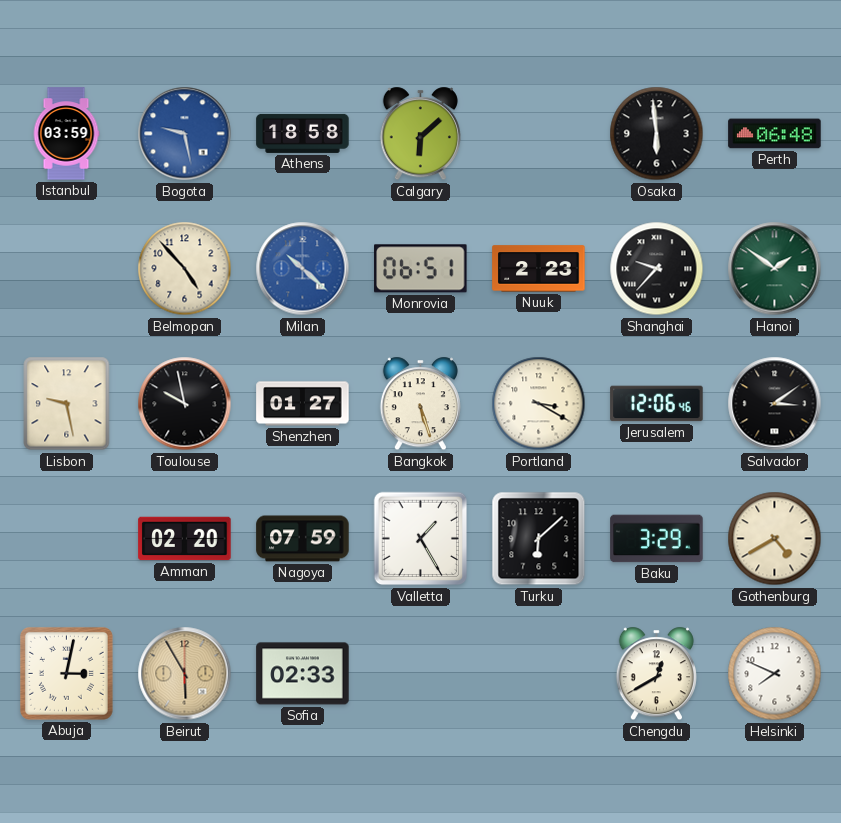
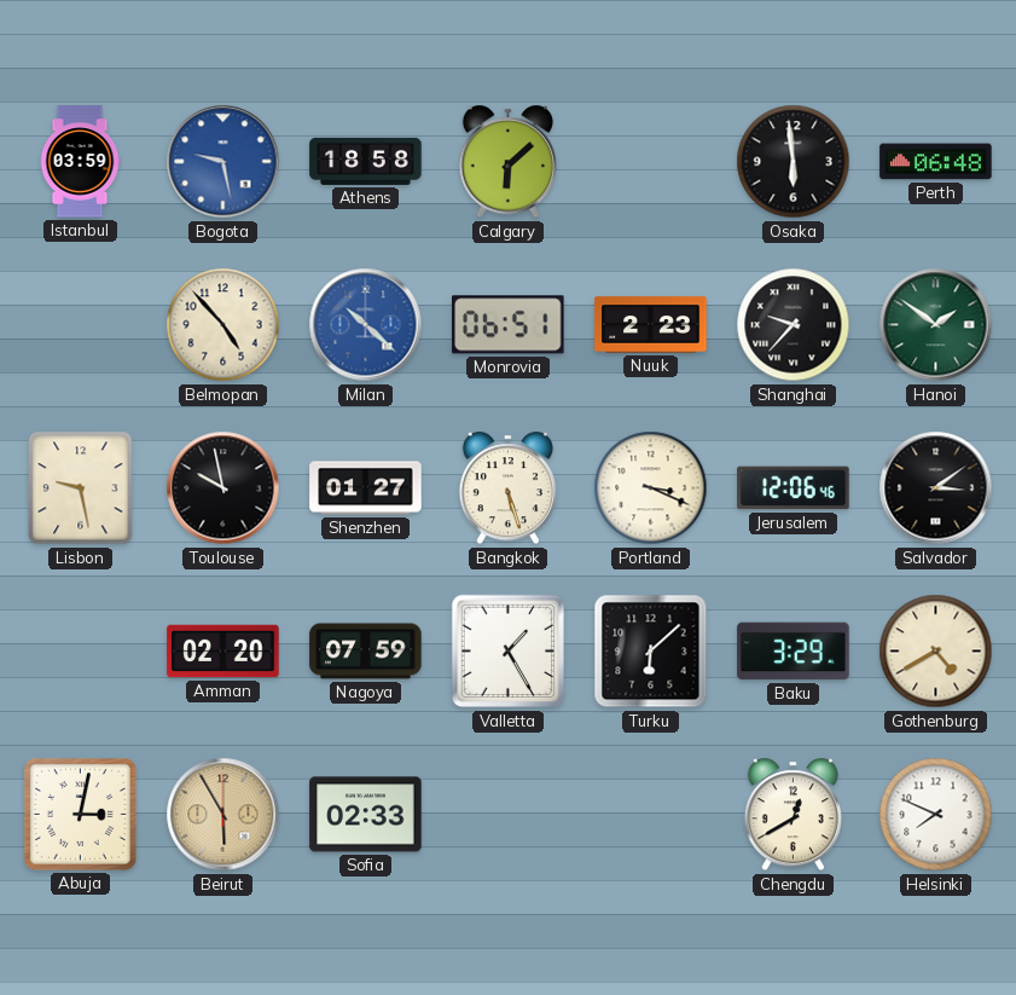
Portland: 3:20 -> 3:19
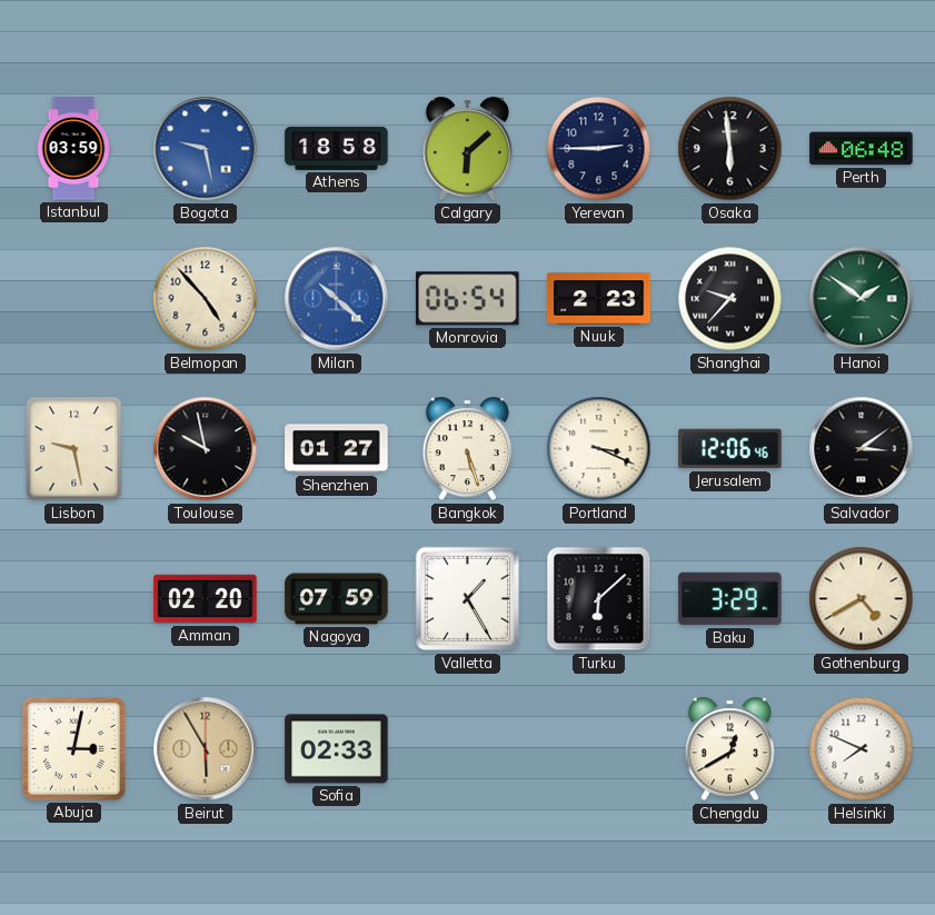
Yerevan: none -> 2:45
Monrovia: 06:51 -> 06:54
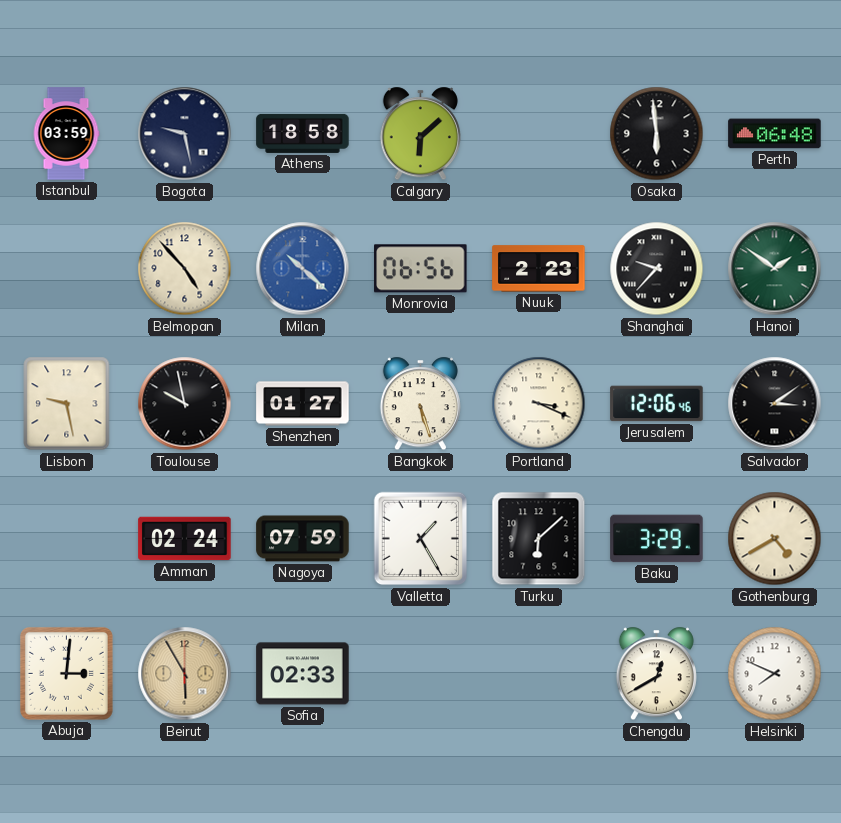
Bogota dial: blue -> navy
Yerevan: 2:45 -> none
Monrovia: 06:54 -> 06:56
Amman: 02:20 -> 02:24
Abuja: 3:02 -> 3:01
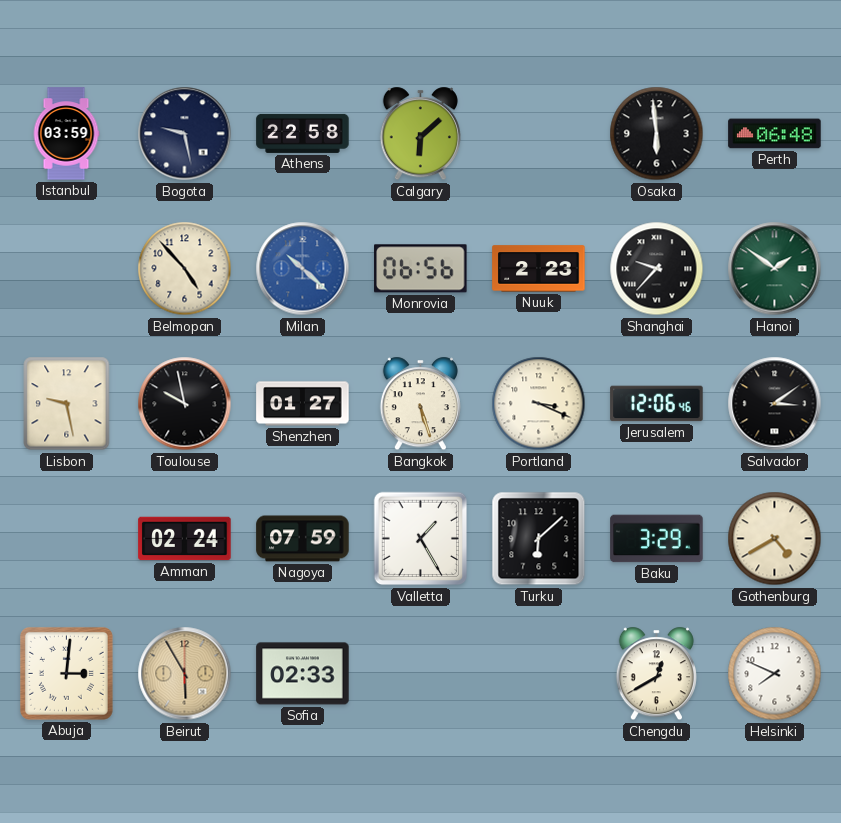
Athens: 18:58 -> 22:58
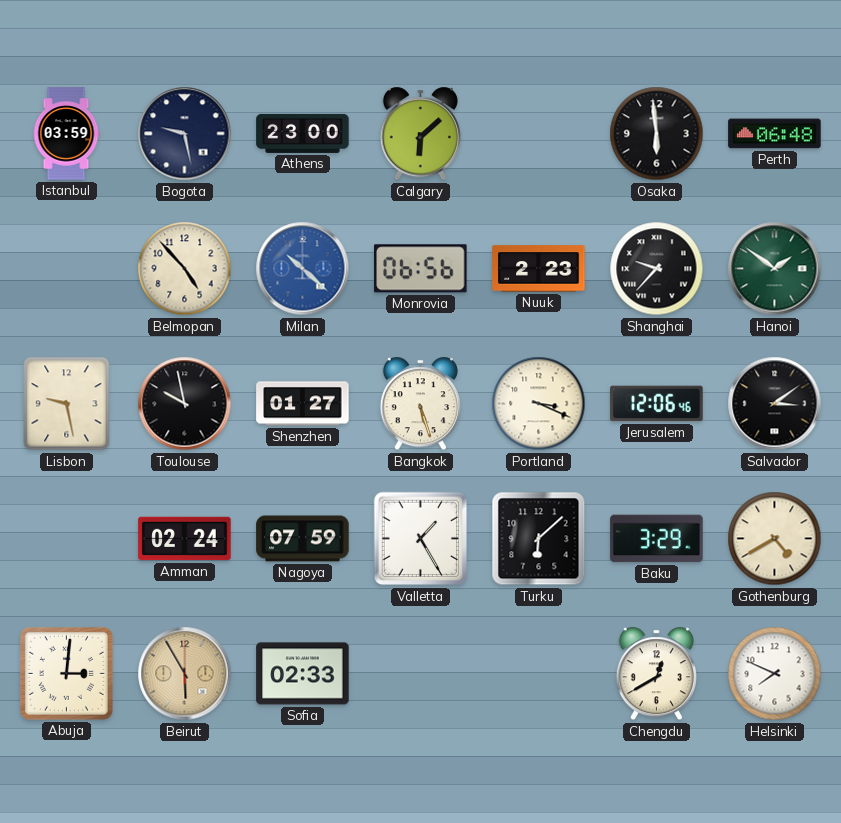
Athens: 22:58 -> 23:00
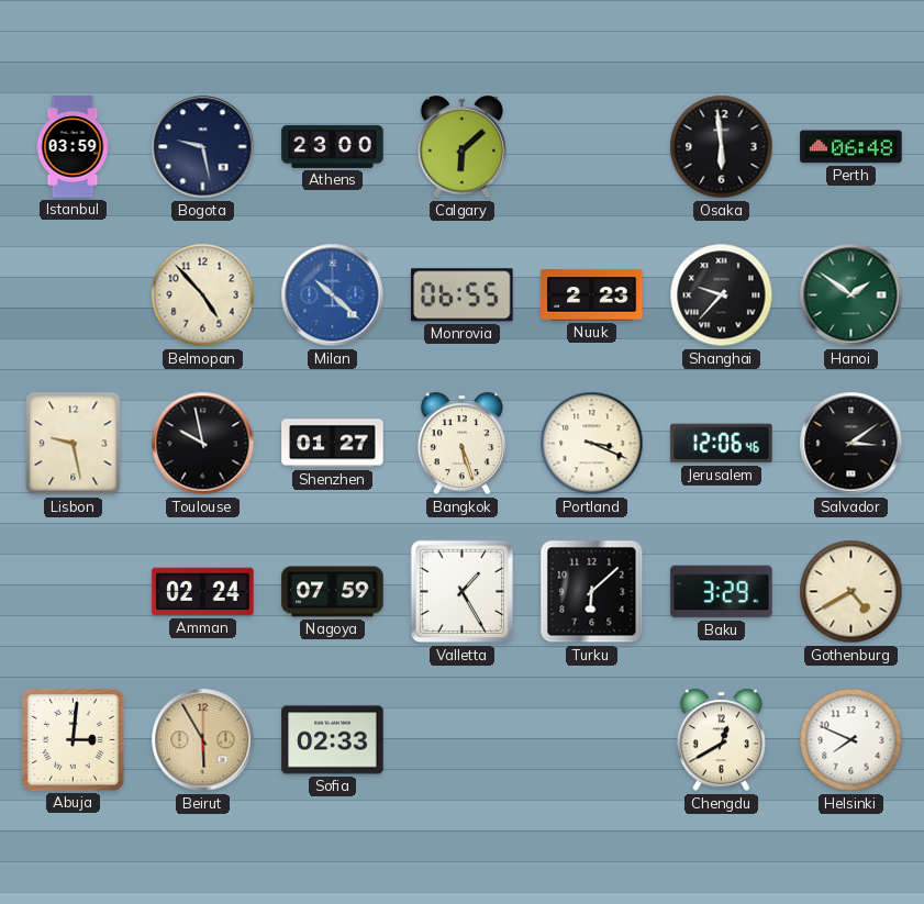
Monrovia: 06:56 -> 06:55
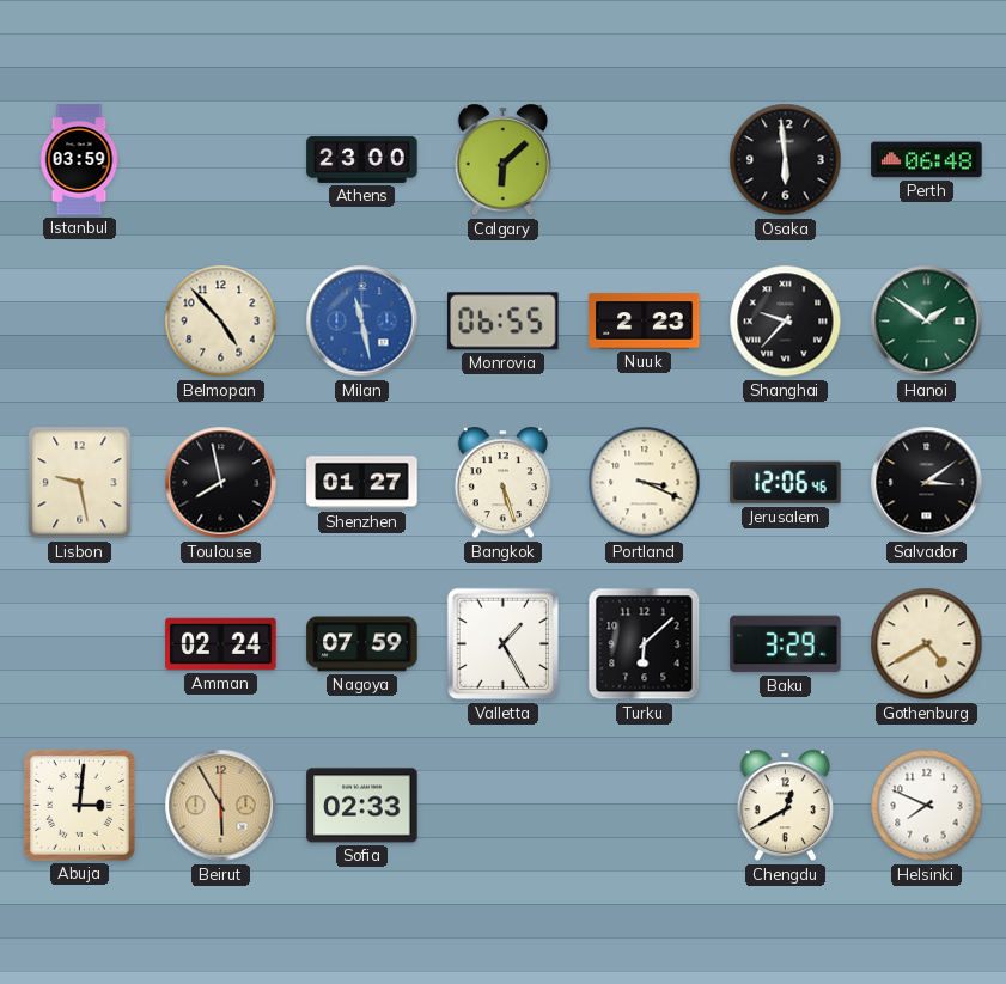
Bogota: 9:28 -> none
Milan: 10:22 -> 11:28
Toulouse: 9:58 -> 7:58
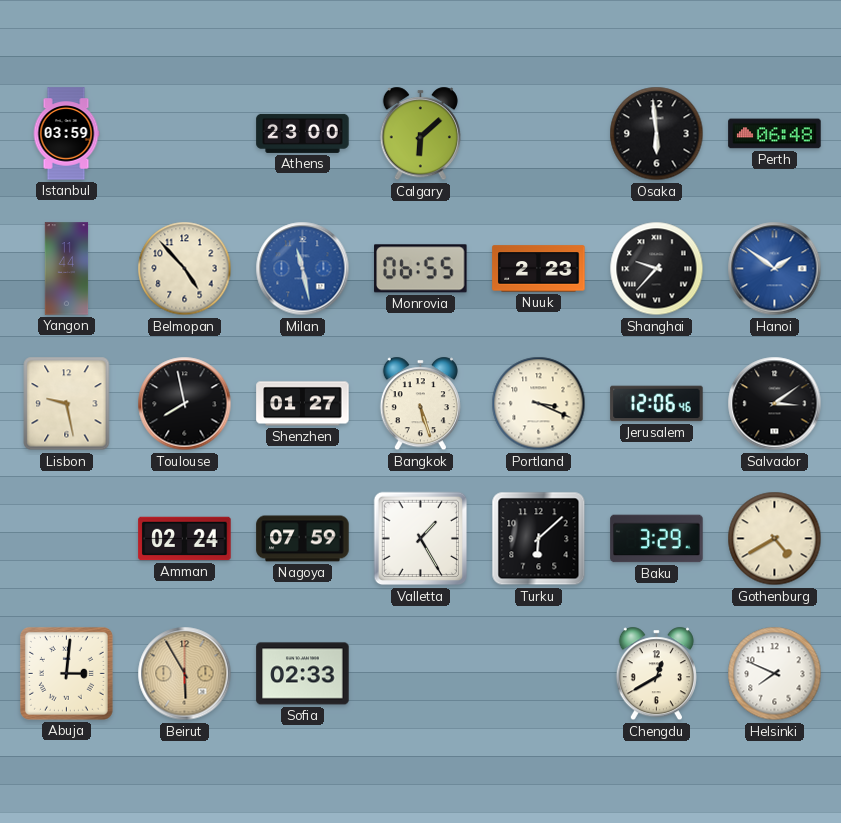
Yangon: none -> 11:44
Hanoi dial: green -> blue
